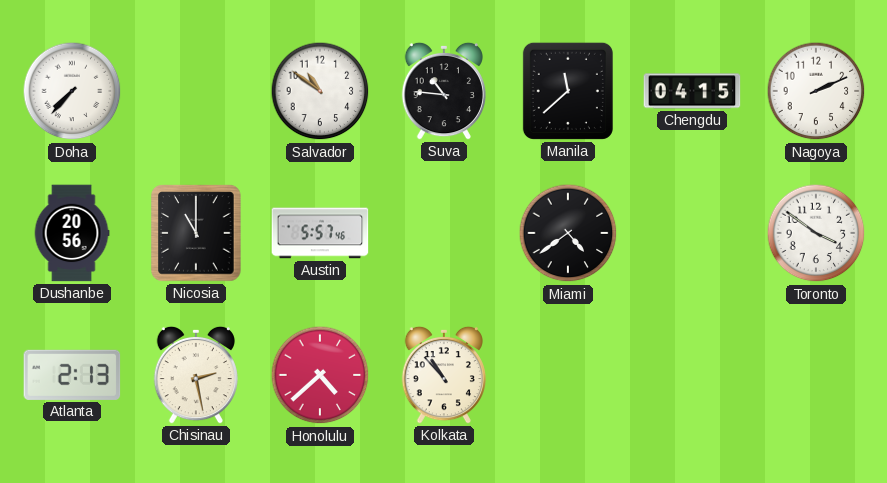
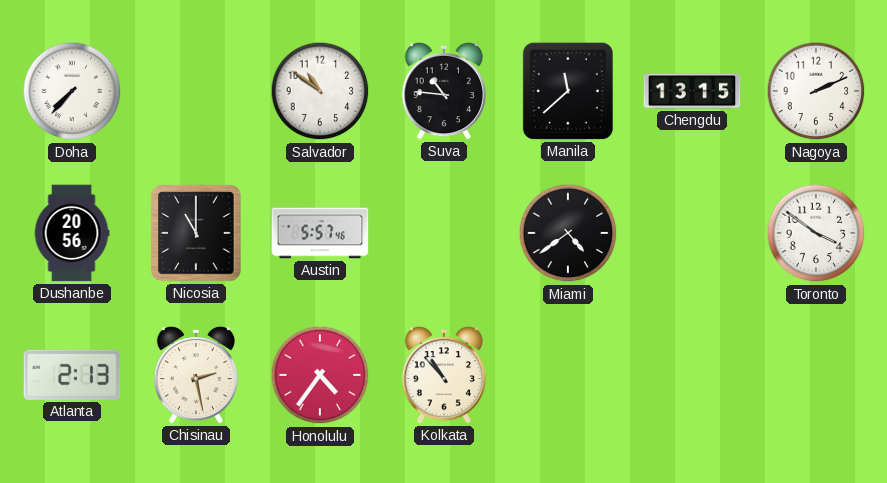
Chengdu: 04:15 -> 13:15
Honolulu: 4:38 -> 4:36
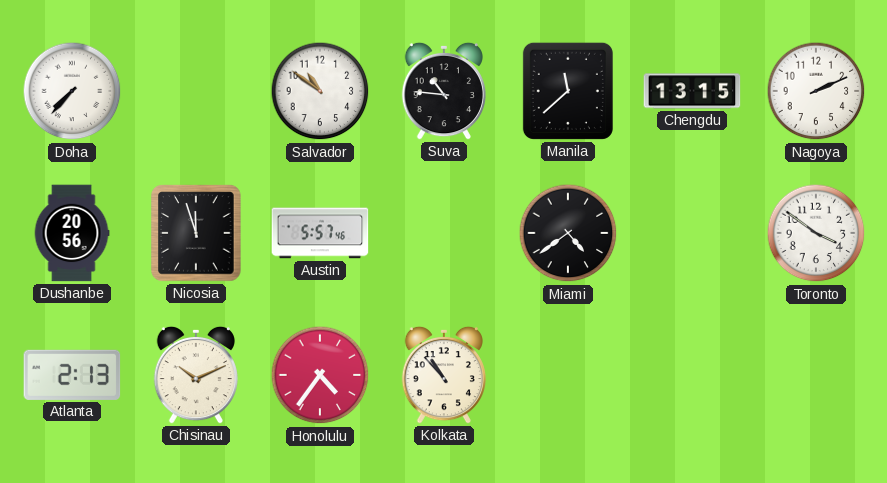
Nicosia: 11:00 -> 11:57
Chisinau: 2:28 -> 10:11
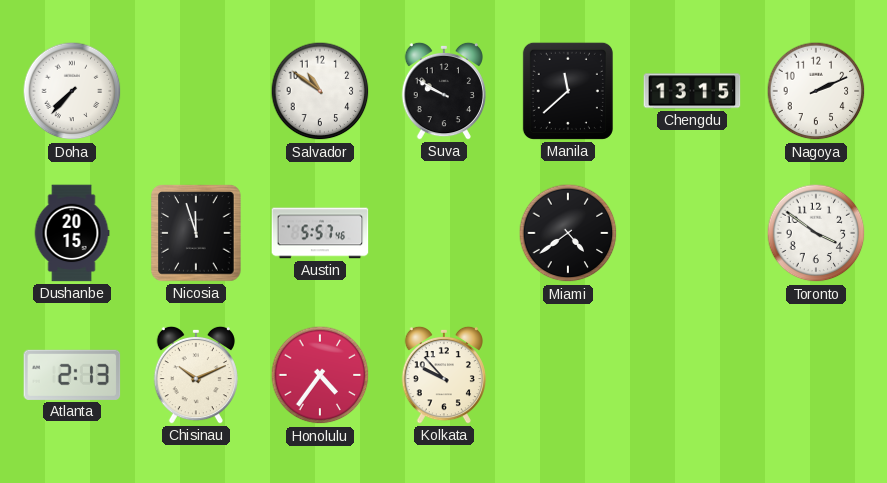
Suva: 10:46 -> 9:50
Dushanbe: 20:56 -> 20:15
Kolkata: 10:53 -> 9:53
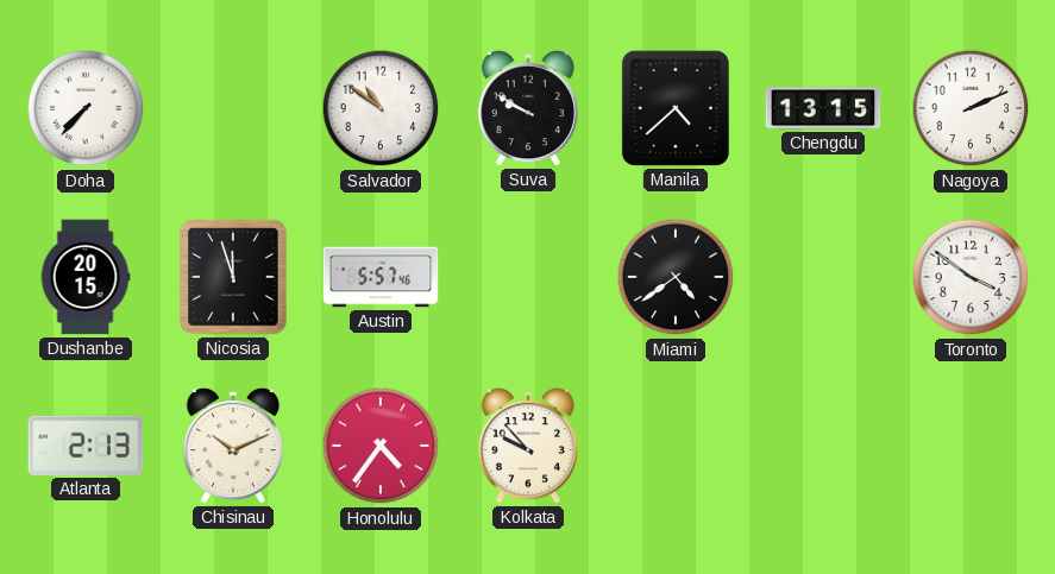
Manila: 11:38 -> 4:38
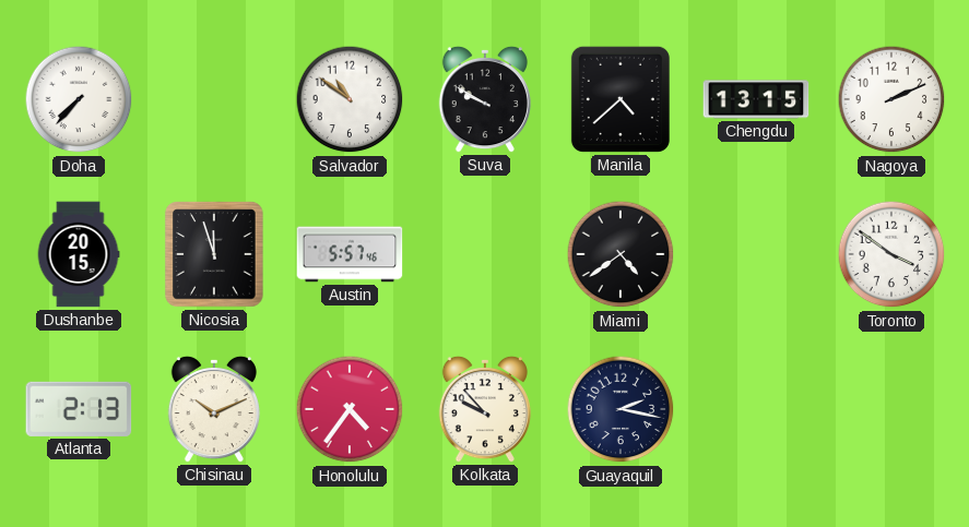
Guayaquil: none -> 2:17
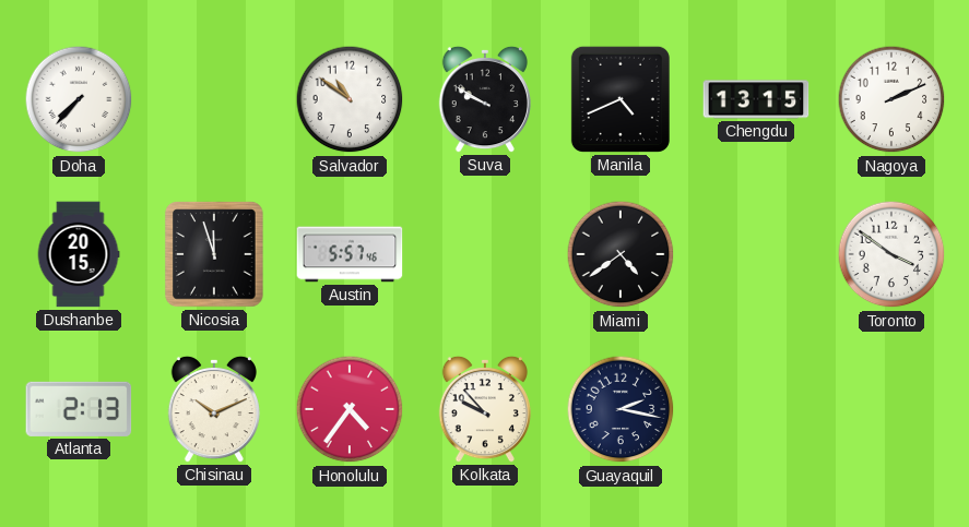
Manila: 4:38 -> 4:41
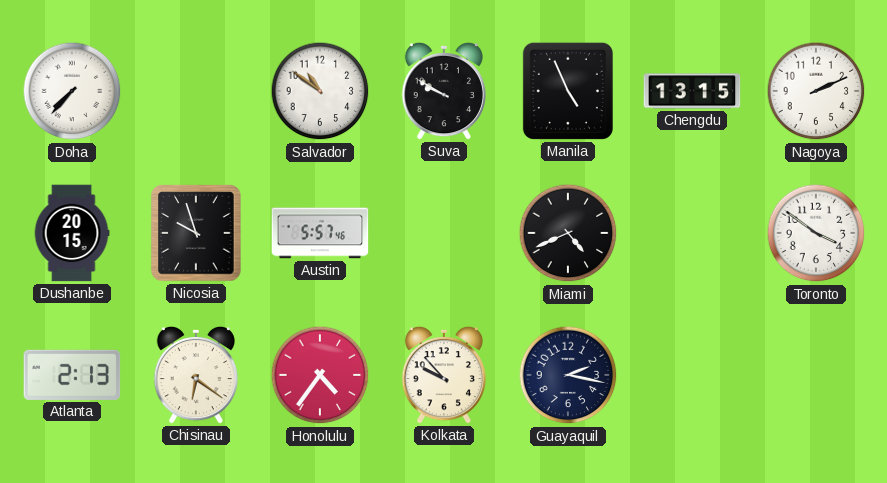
Manila: 4:41 -> 4:56
Nicosia: 11:57 -> 9:57
Miami: 4:39 -> 4:41
Chisinau: 10:11 -> 6:21
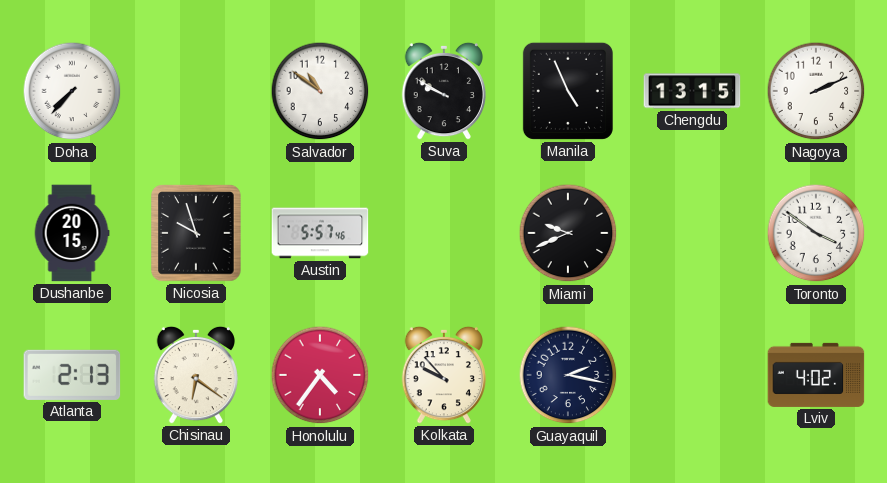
Miami: 4:41 -> 9:41
Lviv: none -> 4:02
